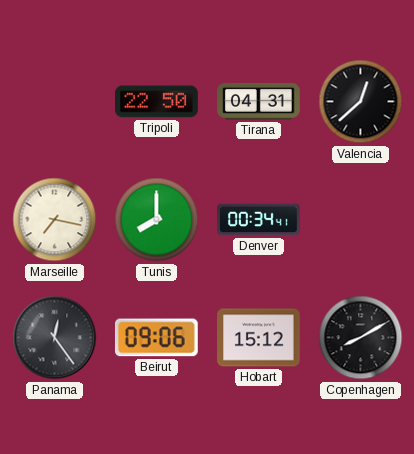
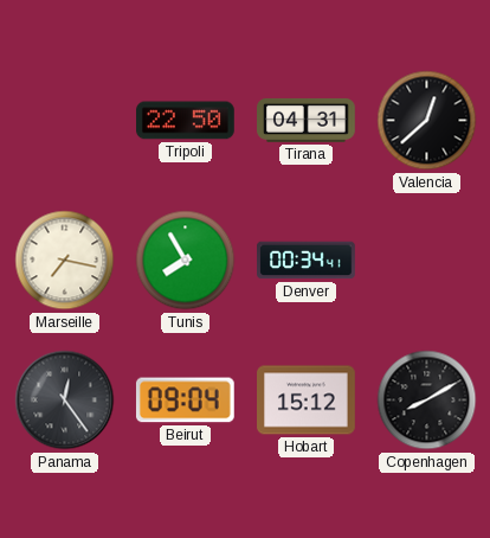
Tunis: 8:00 -> 7:55
Beirut: 09:06 -> 09:04
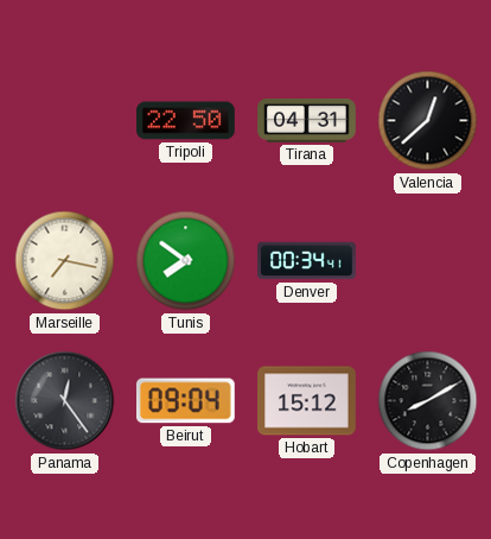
Tunis: 7:55 -> 7:51
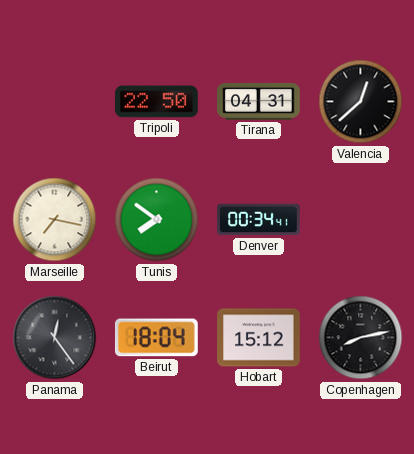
Beirut: 09:04 -> 18:04
Copenhagen: 8:10 -> 8:13
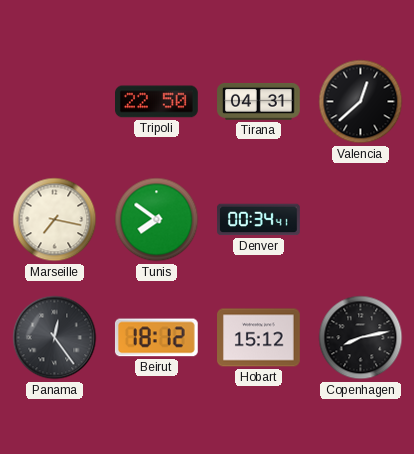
Beirut: 18:04 -> 18:12
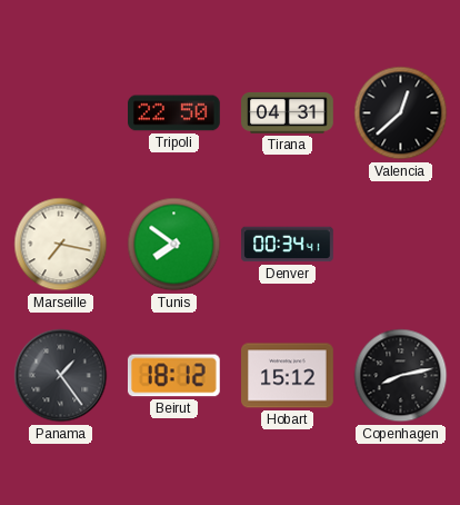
Panama: 12:24 -> 1:24
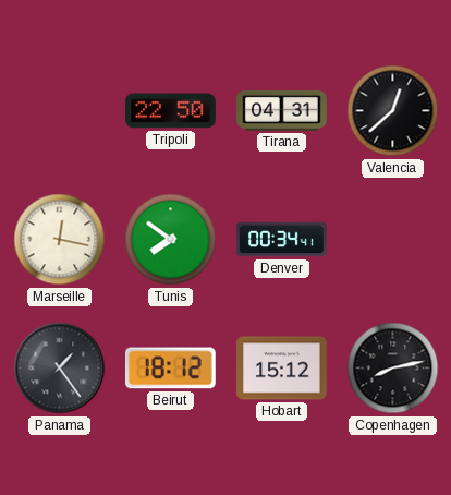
Marseille: 7:17 -> 12:17
